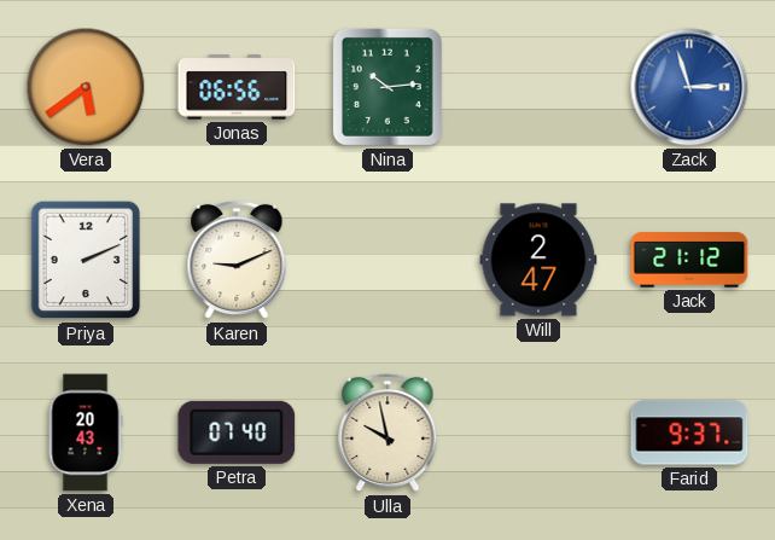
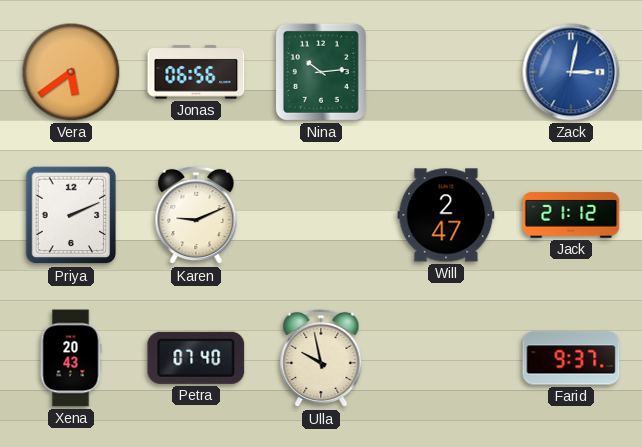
Zack: 2:57 -> 3:02
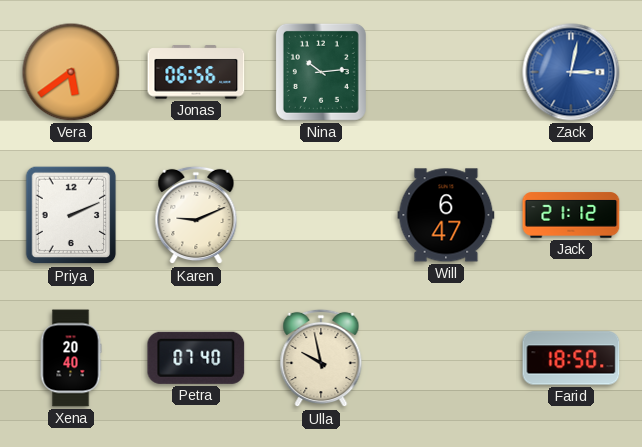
Will: 2:47 -> 6:47
Xena: 20:43 -> 20:40
Farid: 9:37 -> 18:50
